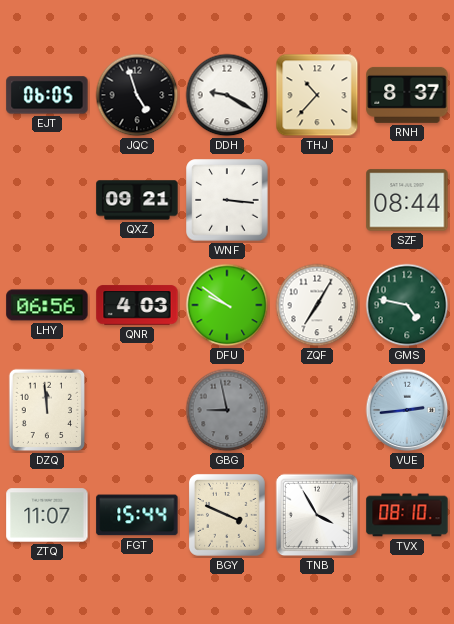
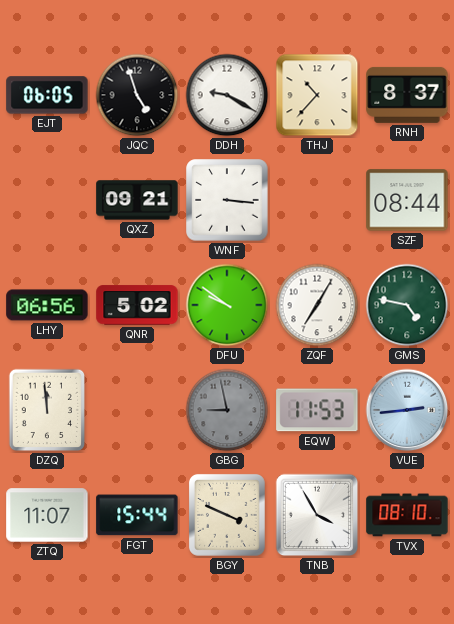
QNR: 4:03 -> 5:02
EQW: none -> 11:53
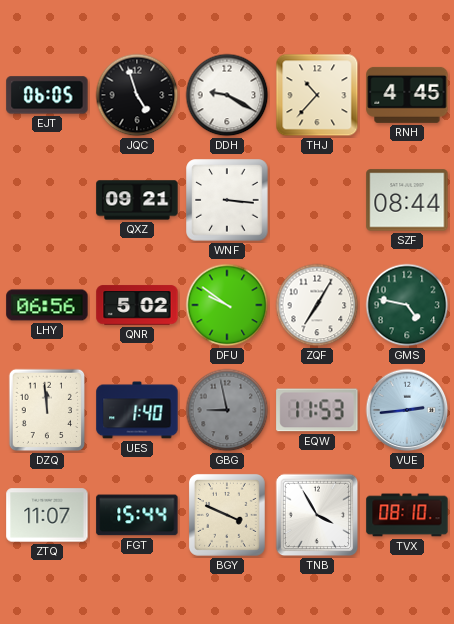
RNH: 8:37 -> 4:45
UES: none -> 1:40
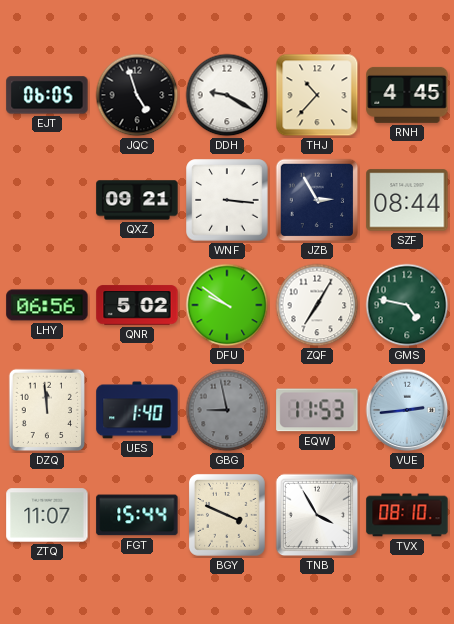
JZB: none -> 2:55
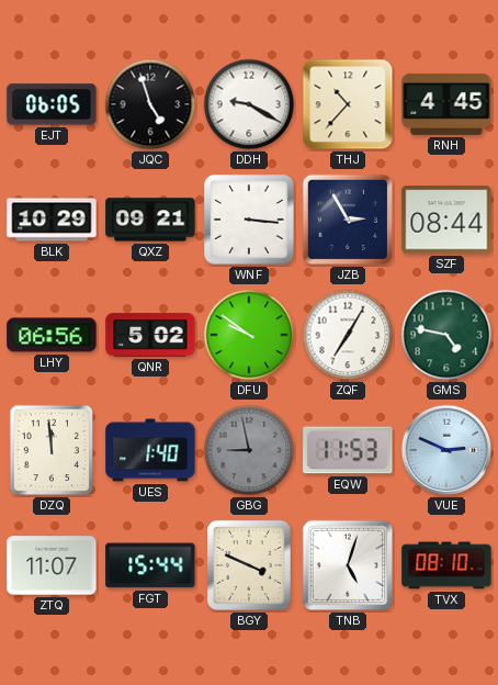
BLK: none -> 10:29
VUE: 2:44 -> 2:49
TNB: 3:55 -> 5:03
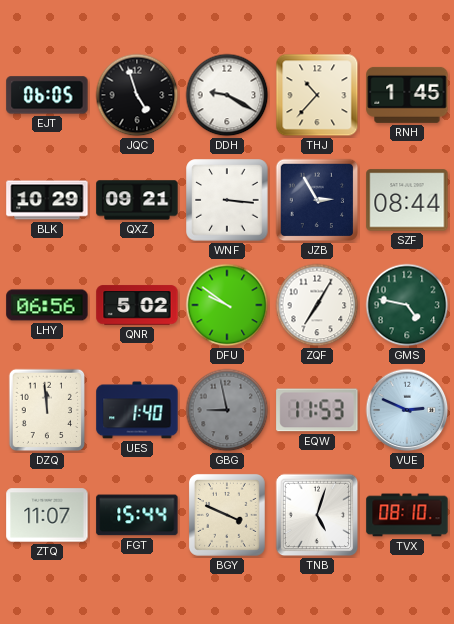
RNH: 4:45 -> 1:45
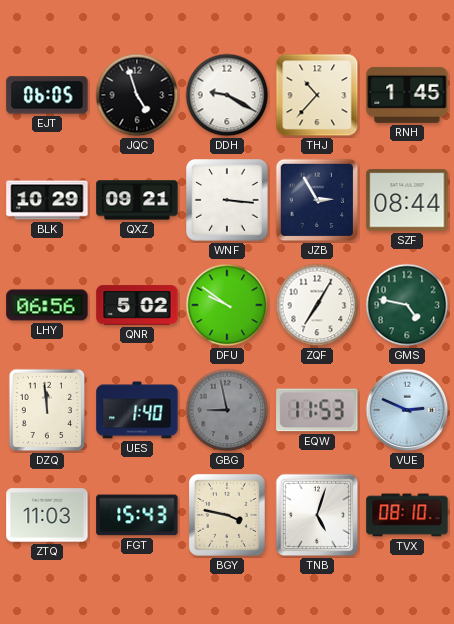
ZTQ: 11:07 -> 11:03
FGT: 15:44 -> 15:43
BGY: 3:49 -> 3:47
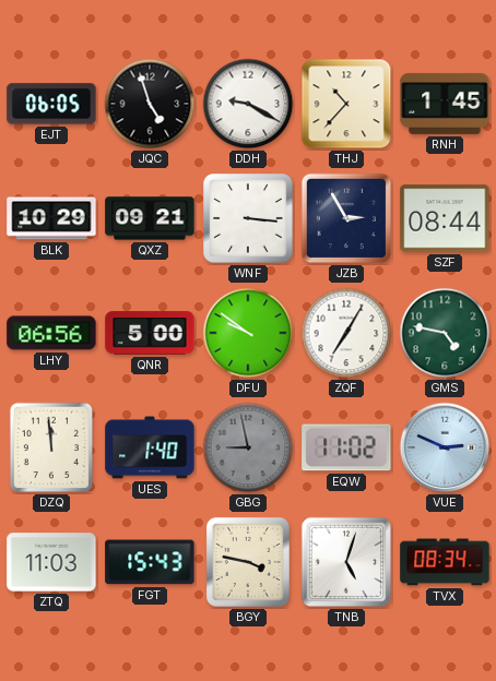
QNR: 5:02 -> 5:00
EQW: 11:53 -> 11:02
TVX: 08:10 -> 08:34
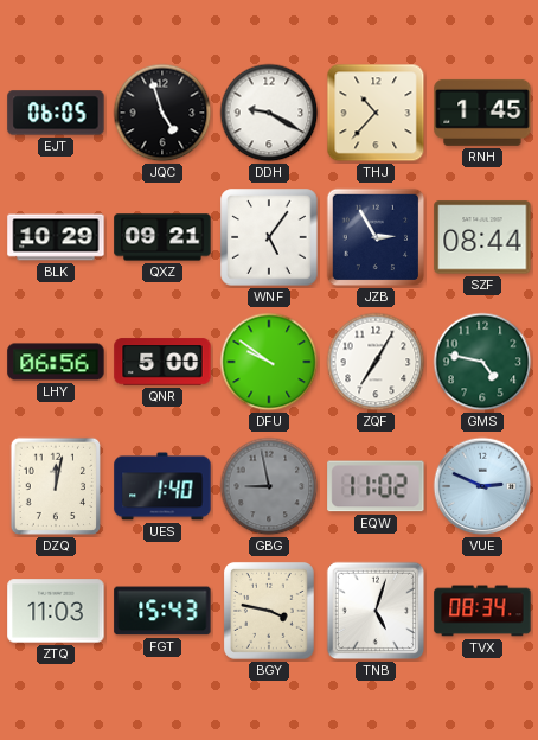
WNF: 3:16 -> 5:06
DZQ: 11:59 -> 12:02
